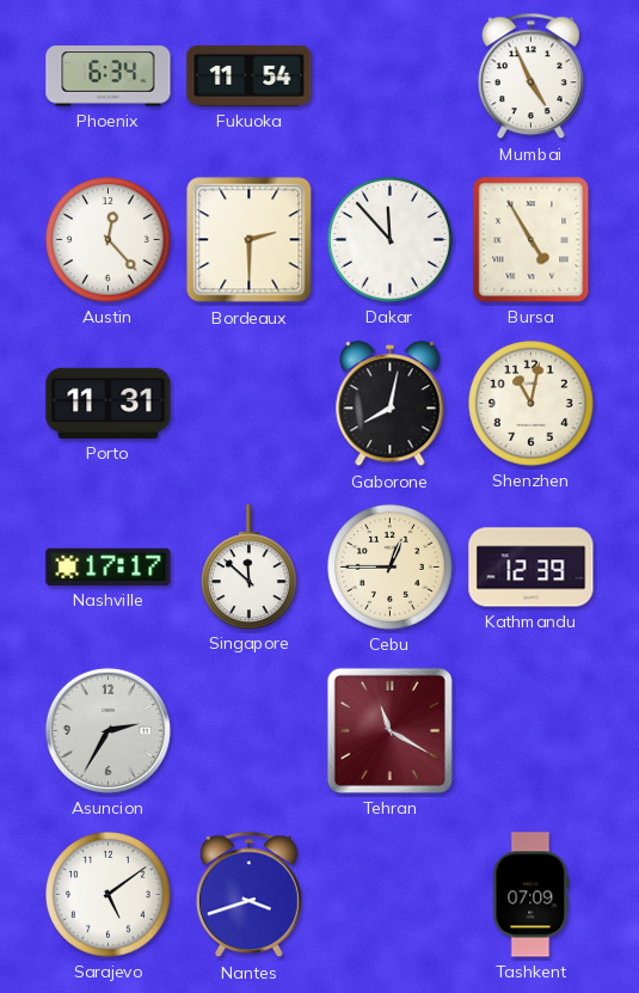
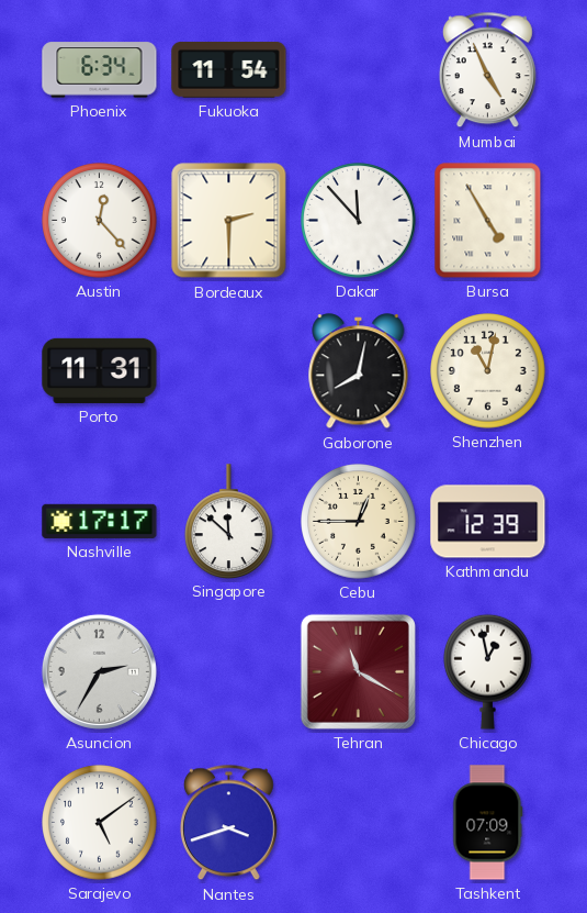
Chicago: none -> 12:58
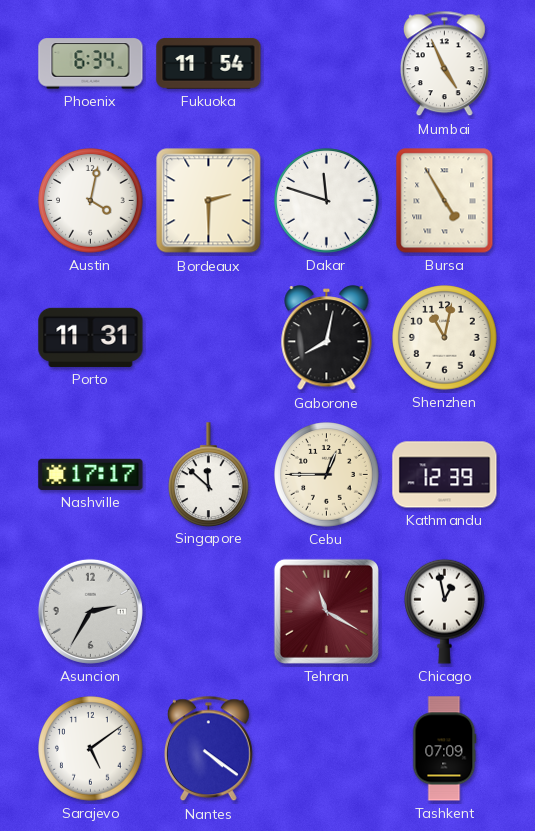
Austin: 12:23 -> 4:02
Dakar: 11:53 -> 11:48
Nantes: 3:42 -> 4:21
